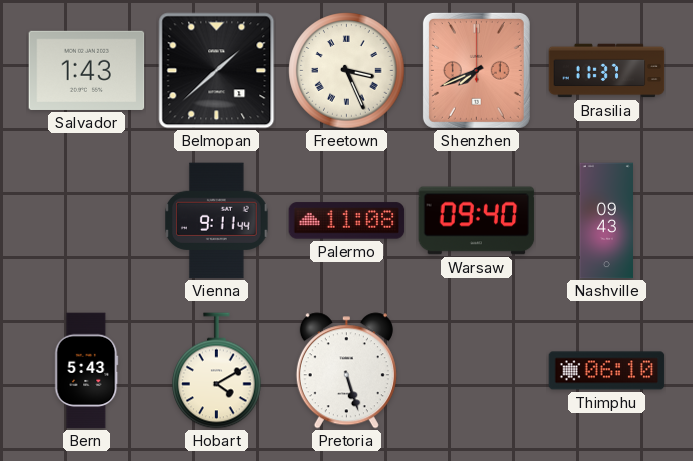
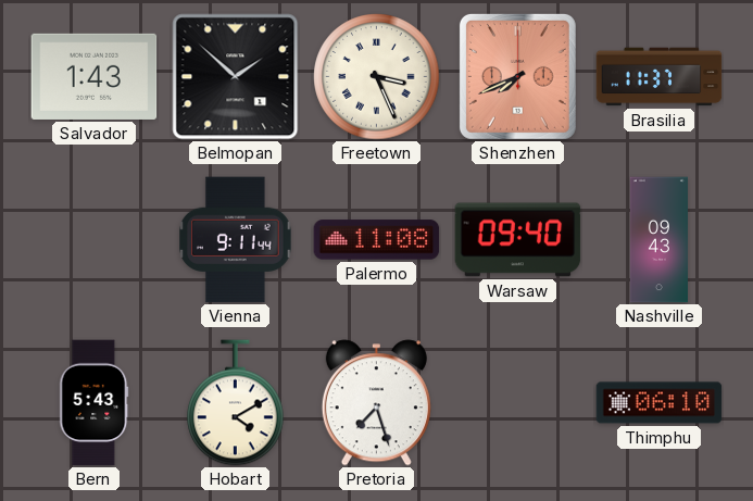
Belmopan: 1:38 -> 1:52
Pretoria: 5:27 -> 7:27
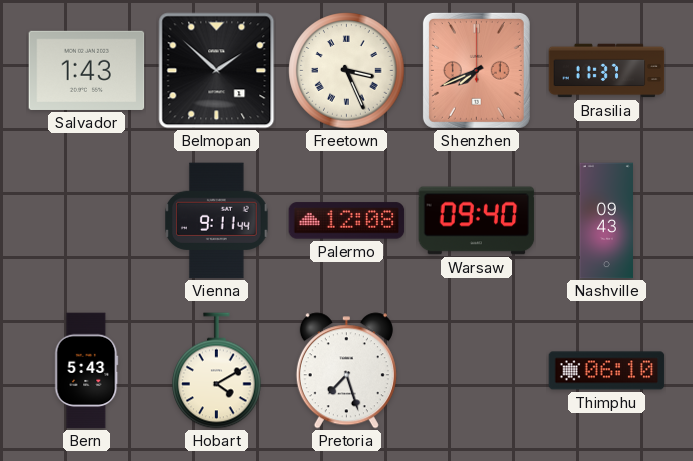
Palermo: 11:08 -> 12:08
